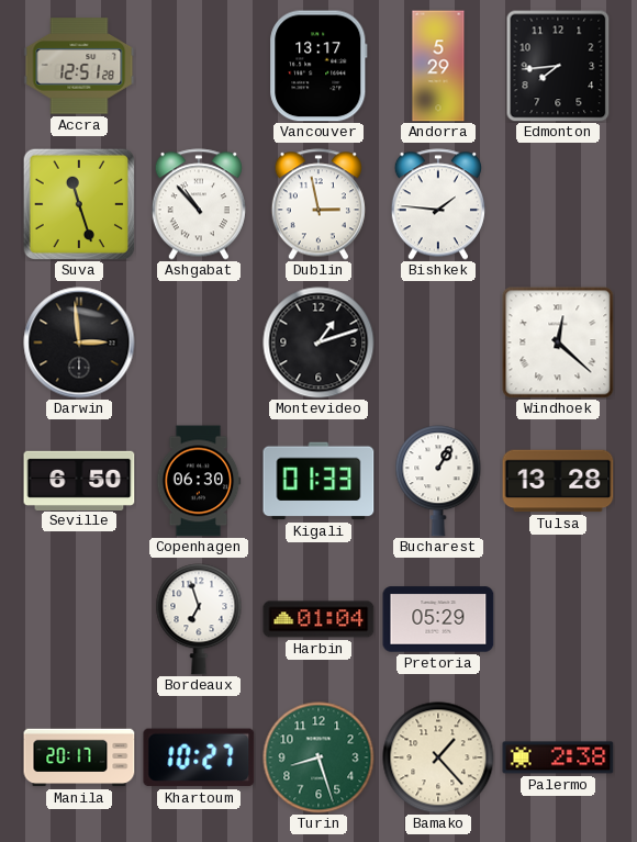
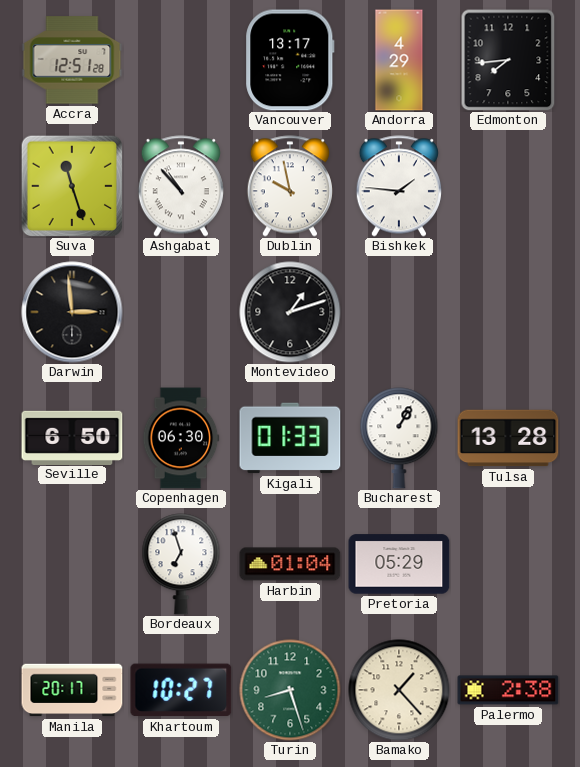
Andorra: 5:29 -> 4:29
Dublin: 2:58 -> 9:58
Windhoek: 12:22 -> none
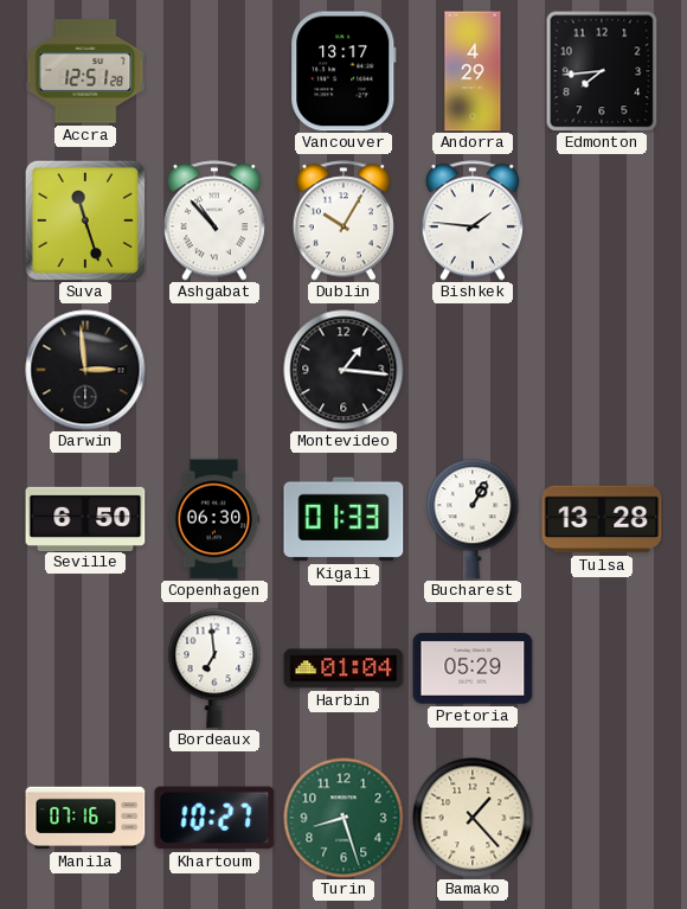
Dublin: 9:58 -> 10:05
Montevideo: 1:12 -> 1:16
Bordeaux: 6:57 -> 6:59
Manila: 20:17 -> 07:16
Palermo: 2:38 -> none
